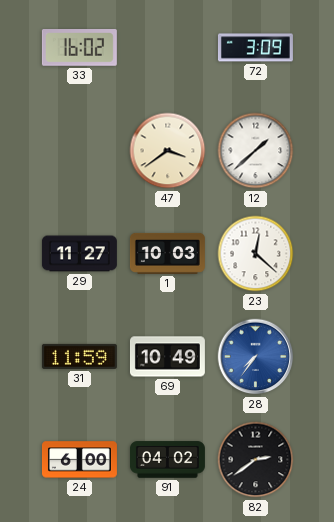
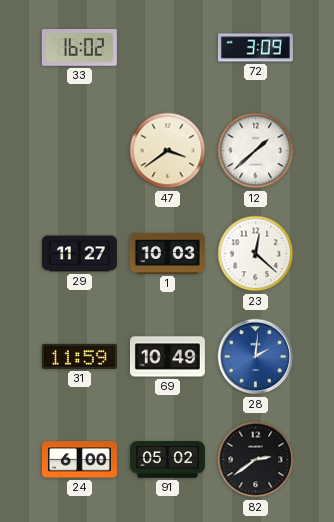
28: 7:36 -> 2:01
91: 04:02 -> 05:02
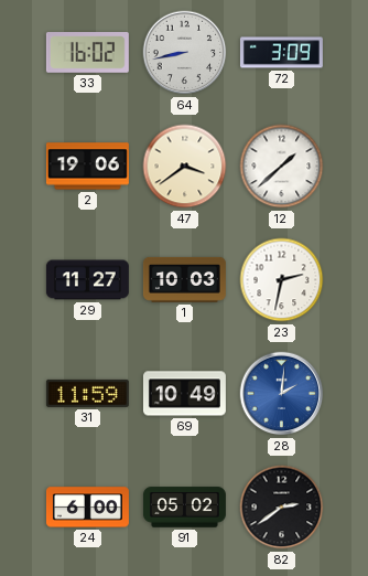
64: none -> 8:43
2: none -> 19:06
23: 12:22 -> 2:32
